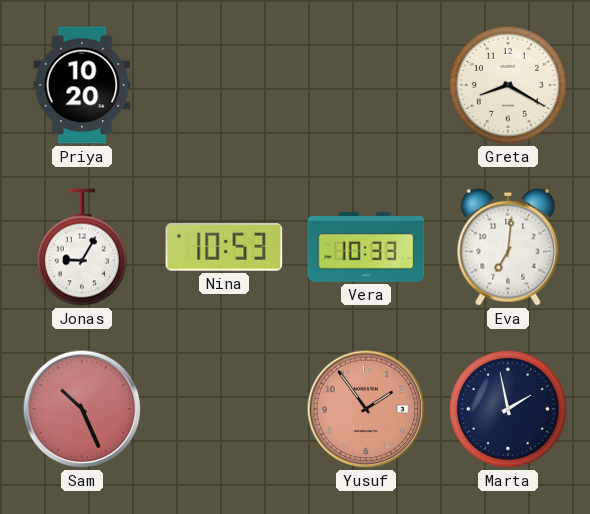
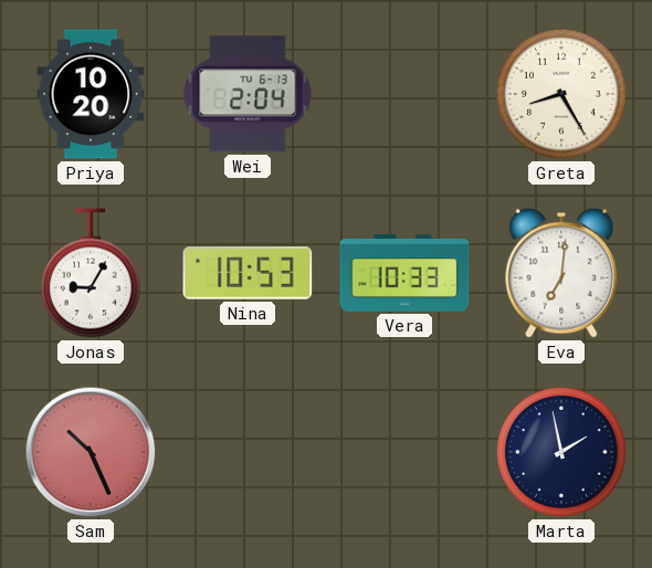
Wei: none -> 2:04
Greta: 8:20 -> 8:25
Yusuf: 1:54 -> none
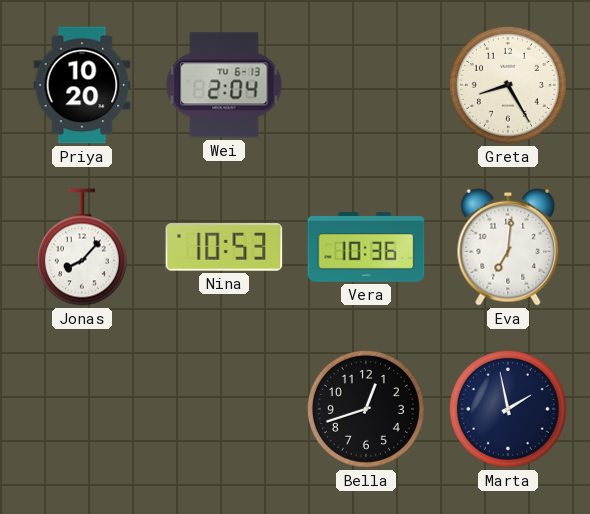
Jonas: 9:05 -> 8:07
Vera: 10:33 -> 10:36
Sam: 10:26 -> none
Bella: none -> 12:42
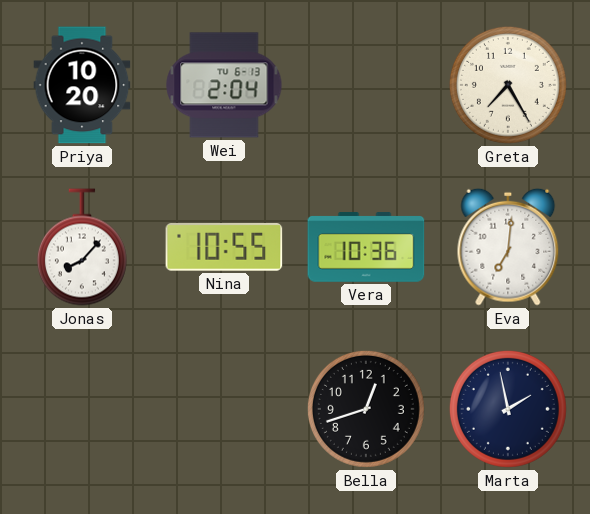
Greta: 8:25 -> 7:25
Nina: 10:53 -> 10:55
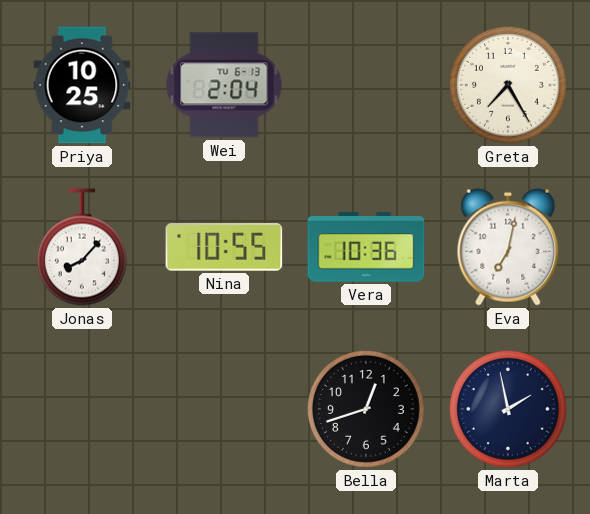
Priya: 10:20 -> 10:25
Eva: 7:01 -> 7:02
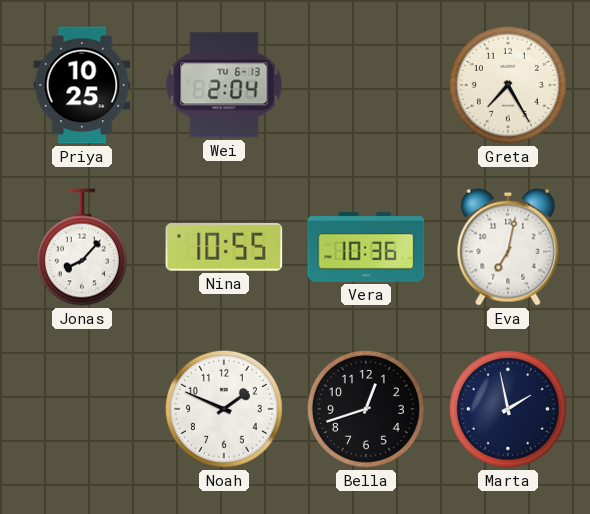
Noah: none -> 1:49
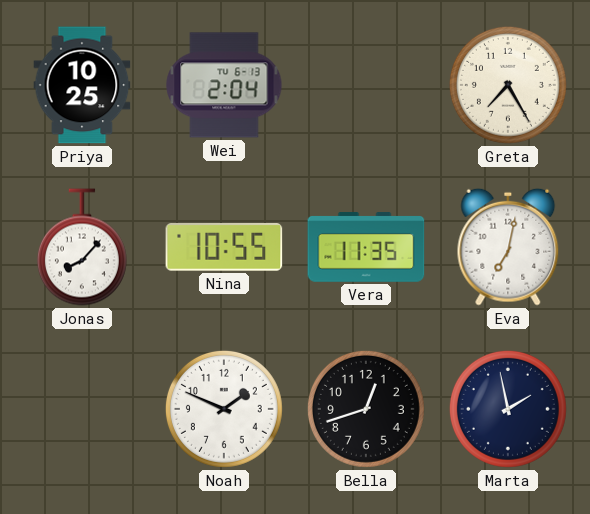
Vera: 10:36 -> 11:35
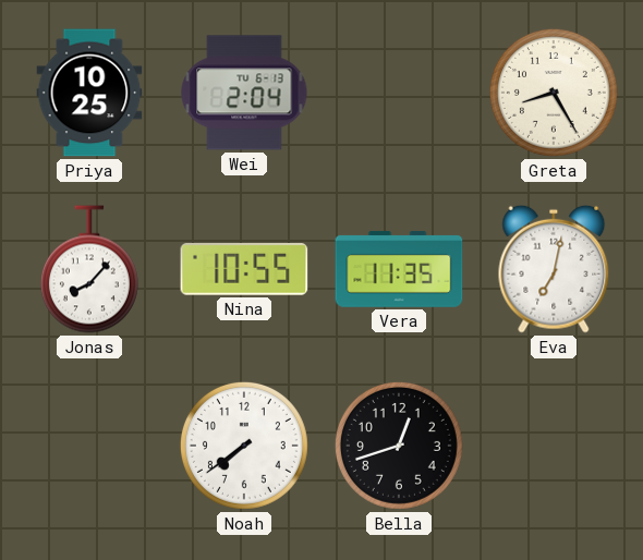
Greta: 7:25 -> 8:25
Noah: 1:49 -> 7:39
Marta: 1:58 -> none
